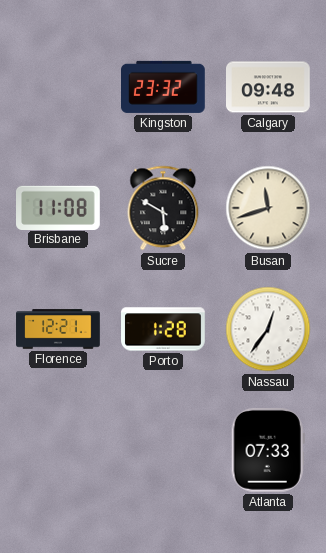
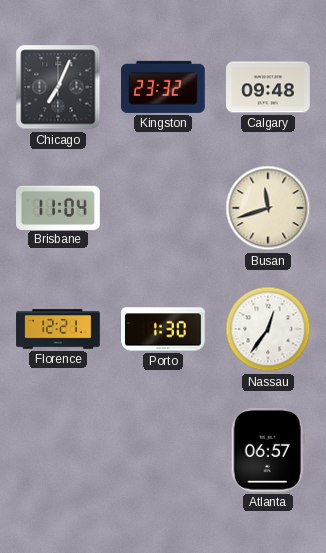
Chicago: none -> 7:04
Brisbane: 11:08 -> 11:04
Sucre: 5:50 -> none
Porto: 1:28 -> 1:30
Atlanta: 07:33 -> 06:57
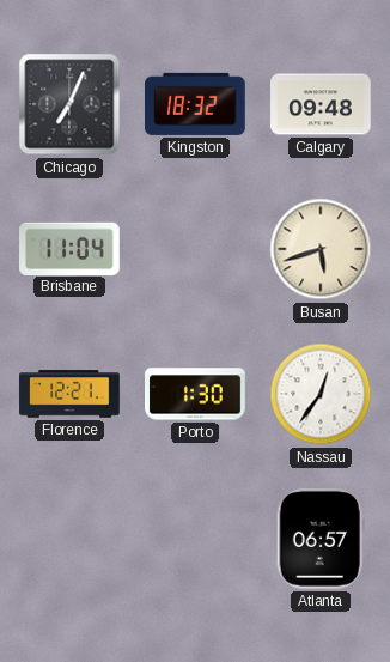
Kingston: 23:32 -> 18:32
Busan: 11:42 -> 5:42
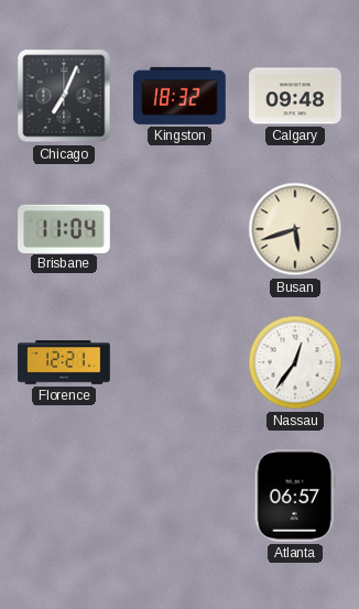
Porto: 1:30 -> none
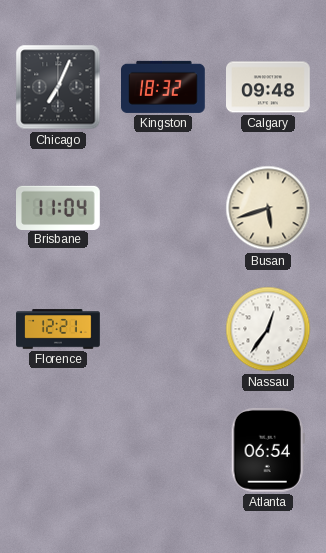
Atlanta: 06:57 -> 06:54
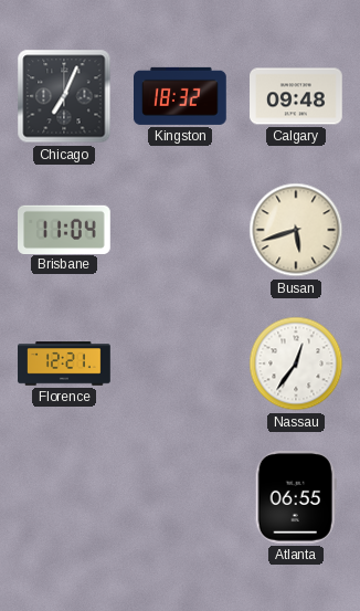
Atlanta: 06:54 -> 06:55
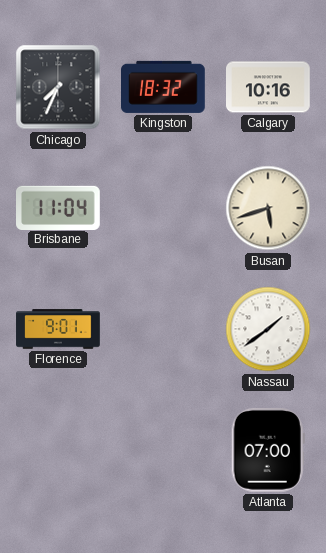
Chicago: 7:04 -> 7:34
Calgary: 09:48 -> 10:16
Florence: 12:21 -> 9:01
Nassau: 12:36 -> 1:39
Atlanta: 06:55 -> 07:00
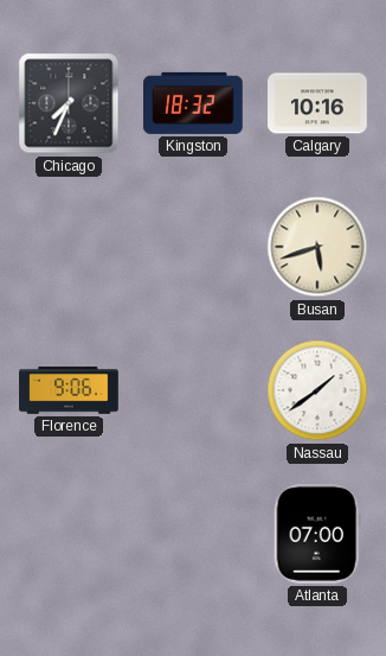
Brisbane: 11:04 -> none
Florence: 9:01 -> 9:06
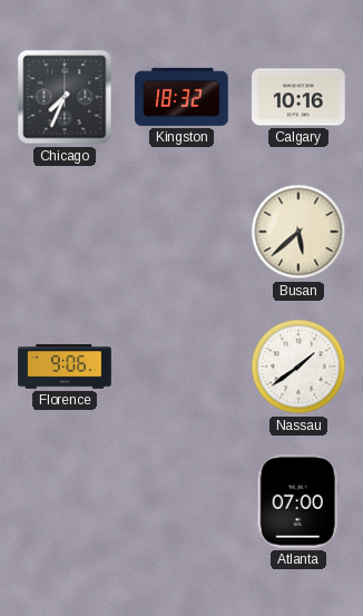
Busan: 5:42 -> 5:38
